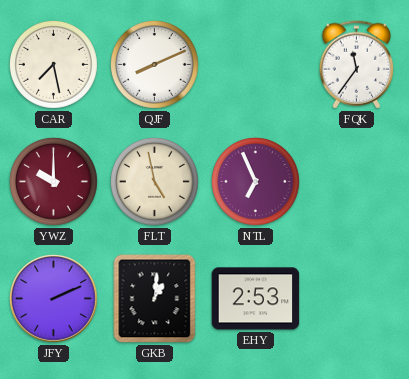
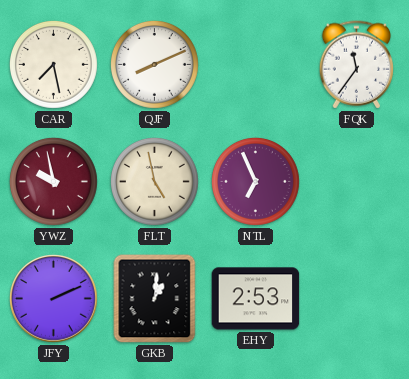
YWZ: 10:00 -> 9:58
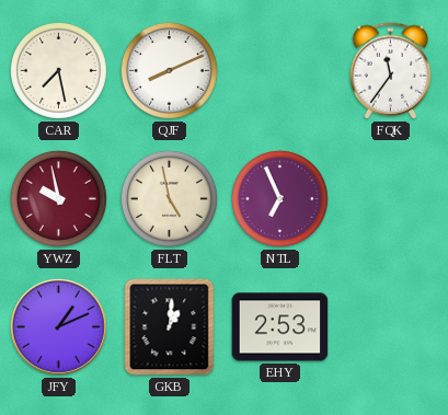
JFY: 2:11 -> 1:11
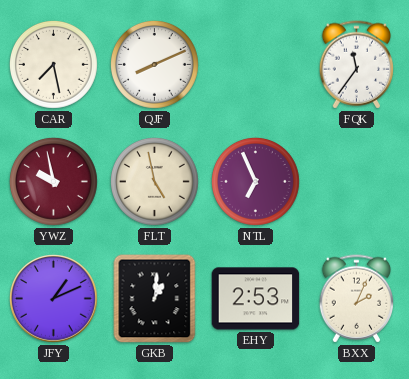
BXX: none -> 2:04
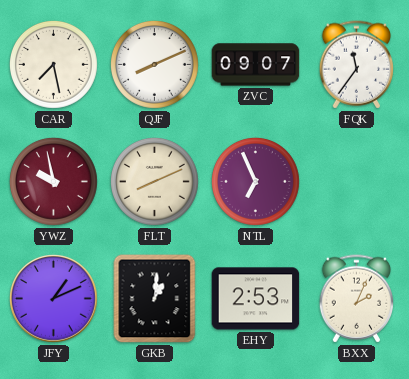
ZVC: none -> 09:07
FLT: 4:58 -> 8:11
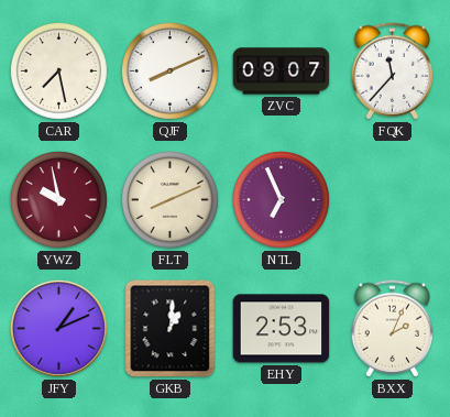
FQK: 11:36 -> 11:37
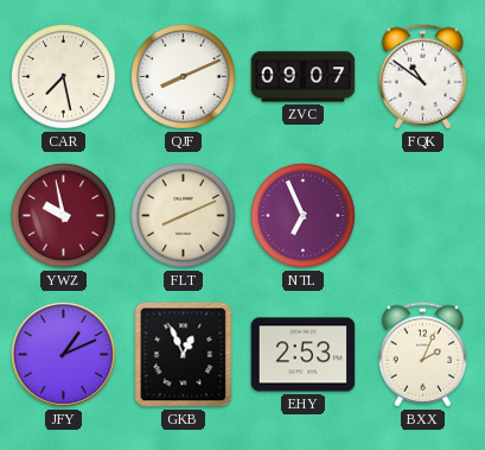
FQK: 11:37 -> 10:51
GKB: 1:01 -> 12:56
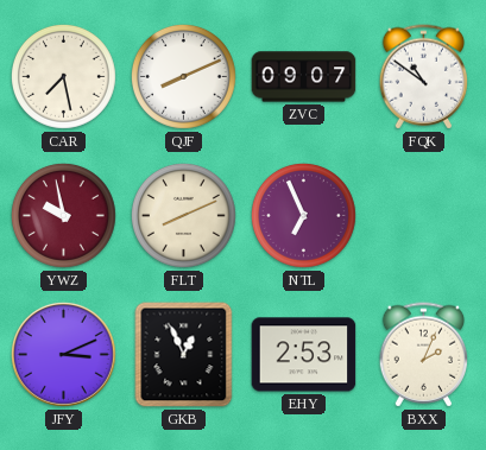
JFY: 1:11 -> 3:11
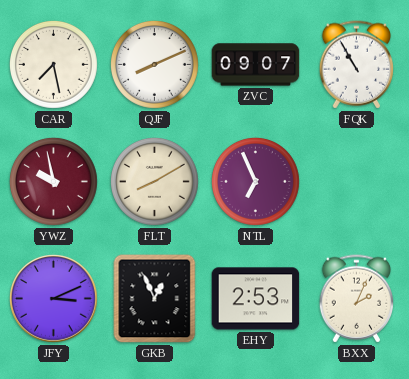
FQK: 10:51 -> 10:55
FLT: 8:11 -> 8:10
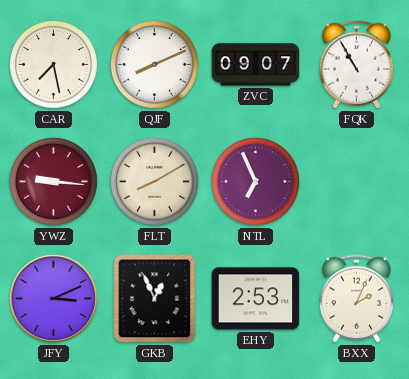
YWZ: 9:58 -> 9:16
